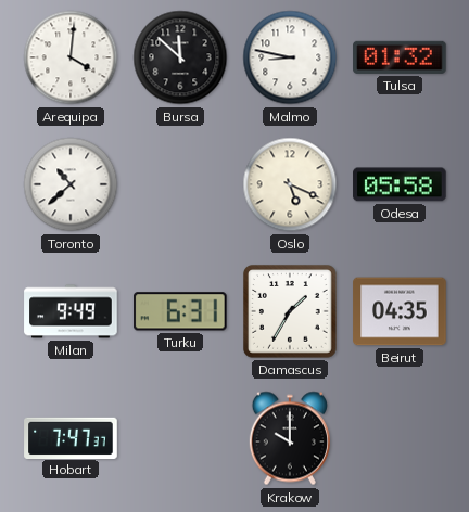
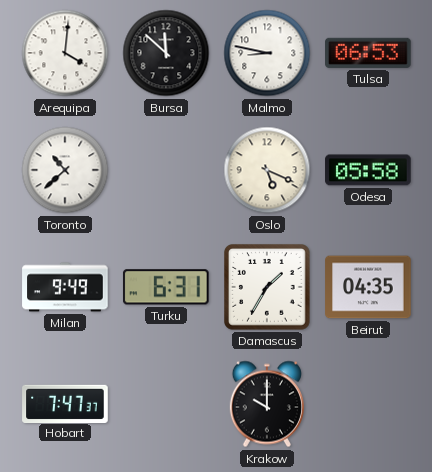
Tulsa: 01:32 -> 06:53
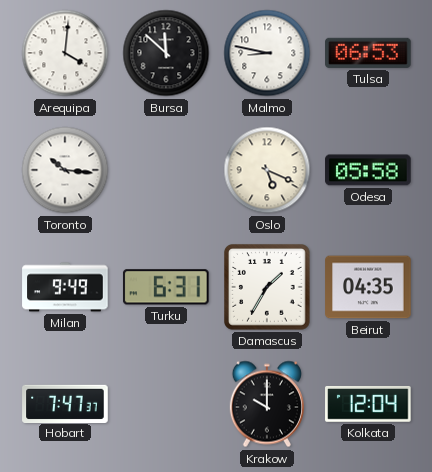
Toronto: 10:38 -> 10:16
Kolkata: none -> 12:04
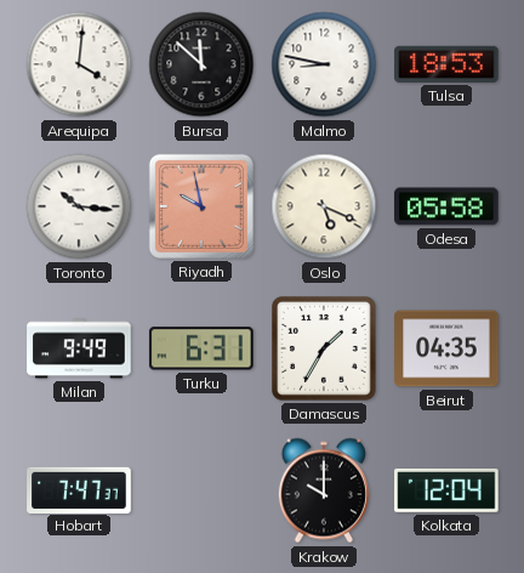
Tulsa: 06:53 -> 18:53
Riyadh: none -> 9:58
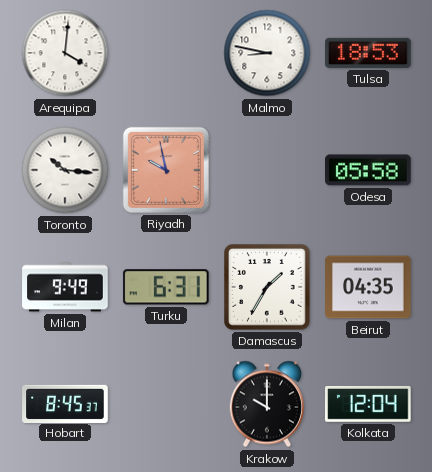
Bursa: 11:52 -> none
Oslo: 5:19 -> none
Hobart: 7:47 -> 8:45
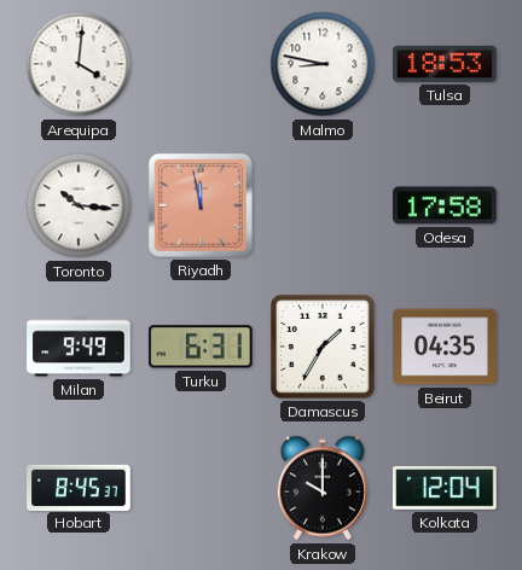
Riyadh: 9:58 -> 11:58
Odesa: 05:58 -> 17:58
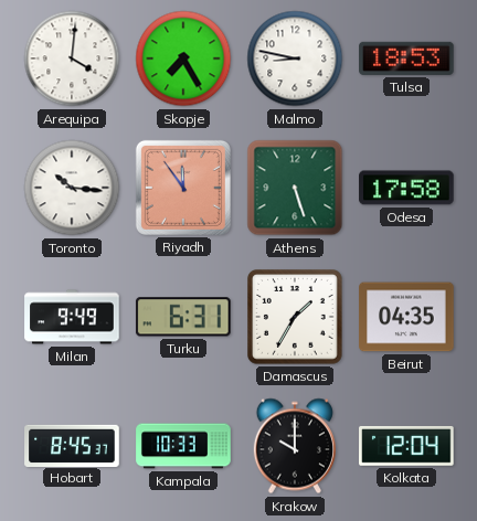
Skopje: none -> 7:25
Riyadh: 11:58 -> 11:54
Athens: none -> 5:27
Kampala: none -> 10:33
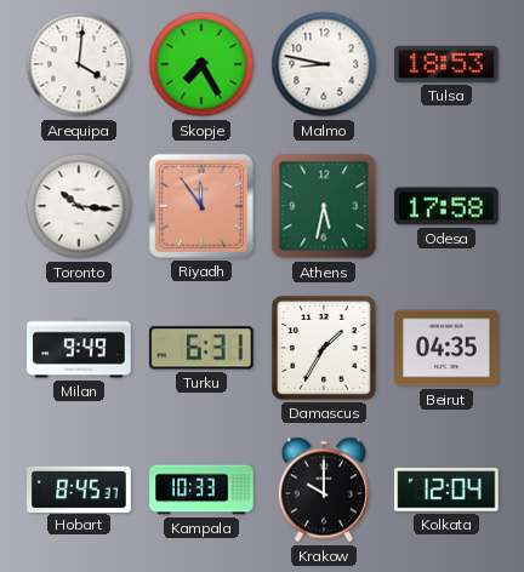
Athens: 5:27 -> 5:32
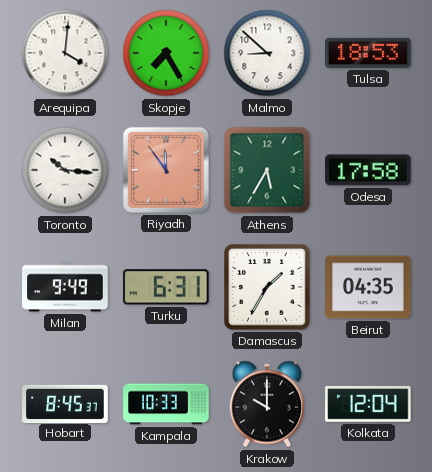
Malmo: 8:47 -> 8:52
Athens: 5:32 -> 5:35
